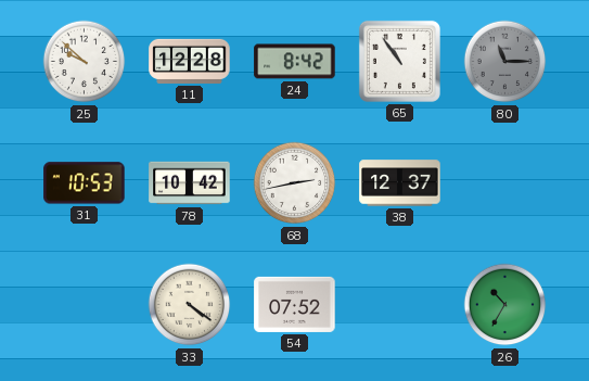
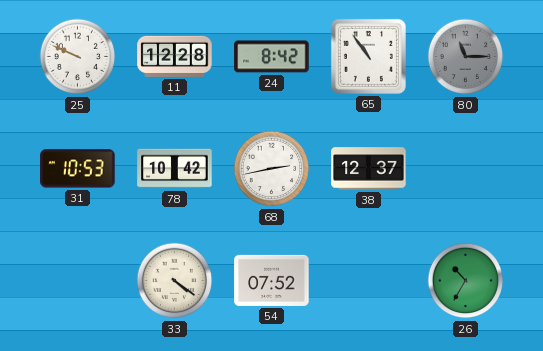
25: 9:52 -> 9:49
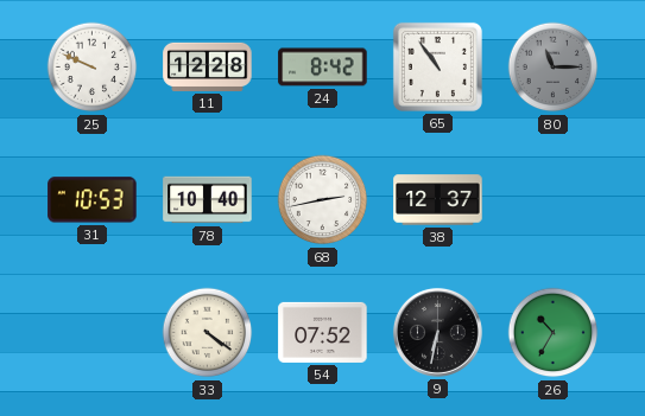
78: 10:42 -> 10:40
9: none -> 6:32
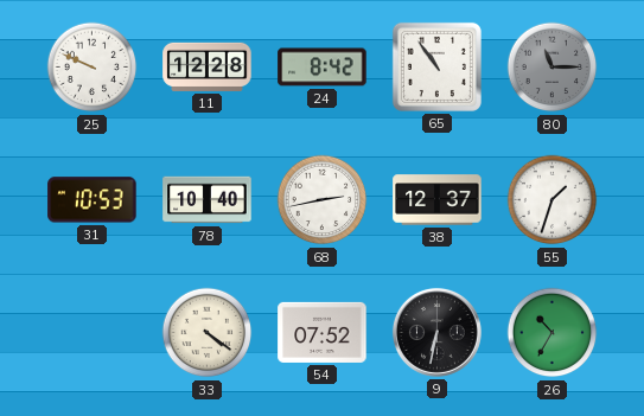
55: none -> 1:33
